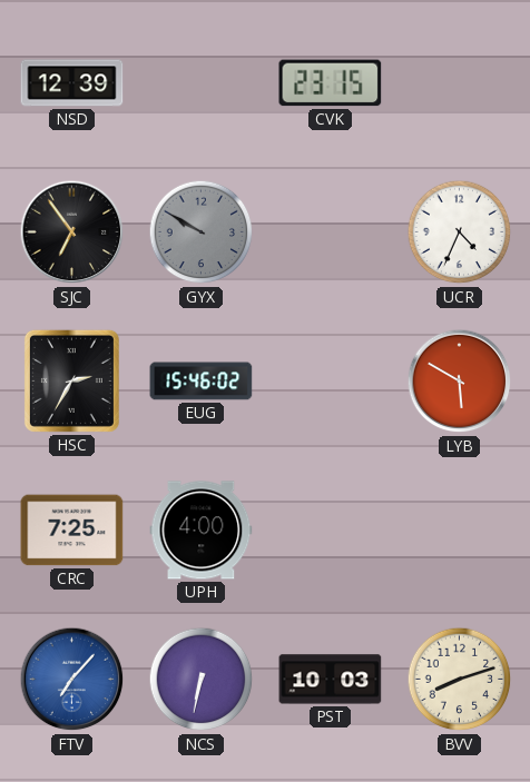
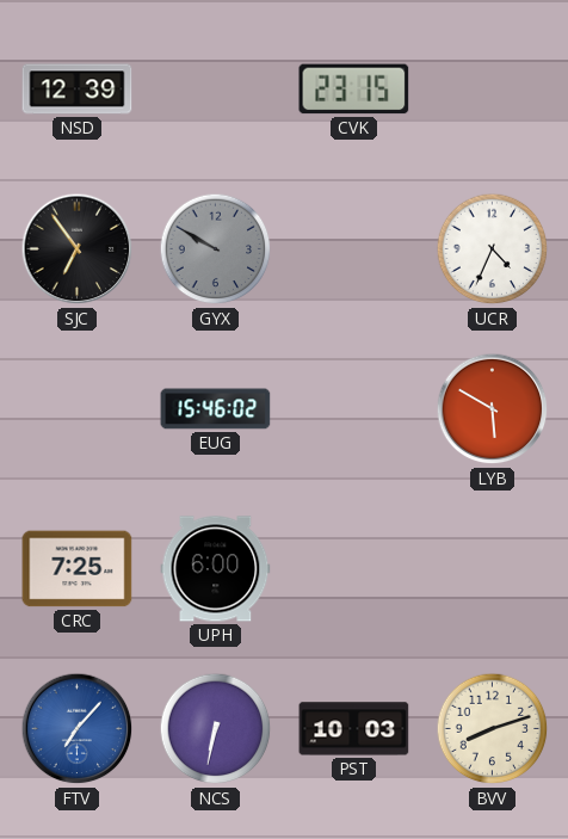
HSC: 2:35 -> none
UPH: 4:00 -> 6:00
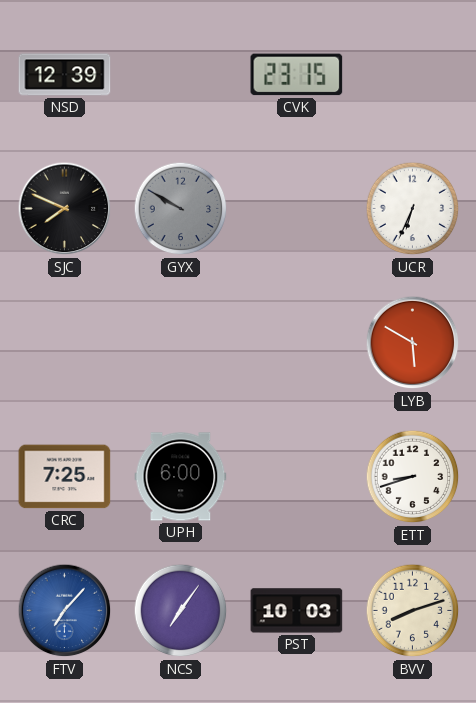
SJC: 6:54 -> 7:49
UCR: 4:34 -> 6:34
EUG: 15:46 -> none
ETT: none -> 8:42
NCS: 6:32 -> 7:06
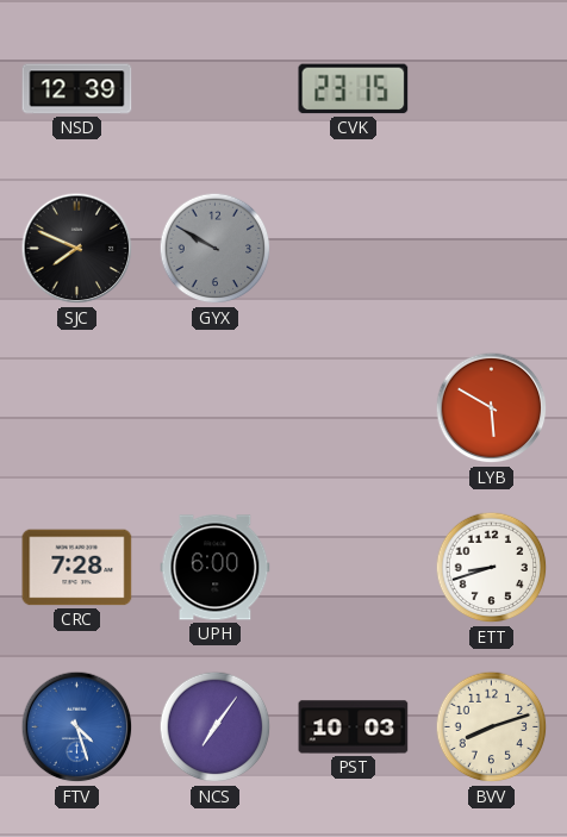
UCR: 6:34 -> none
CRC: 7:25 -> 7:28
FTV: 7:07 -> 4:27
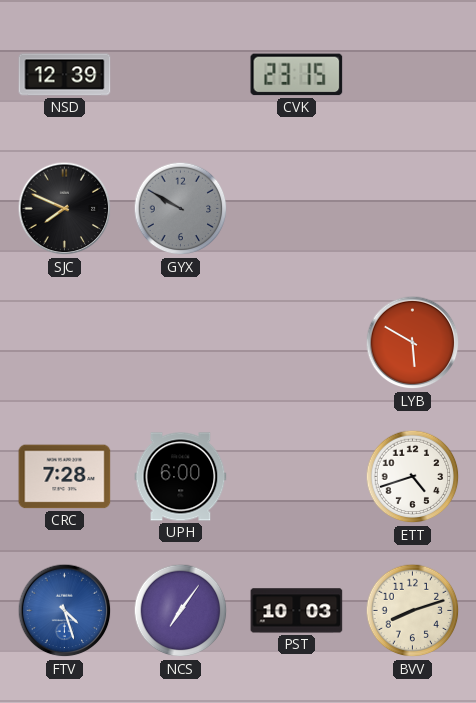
ETT: 8:42 -> 4:42
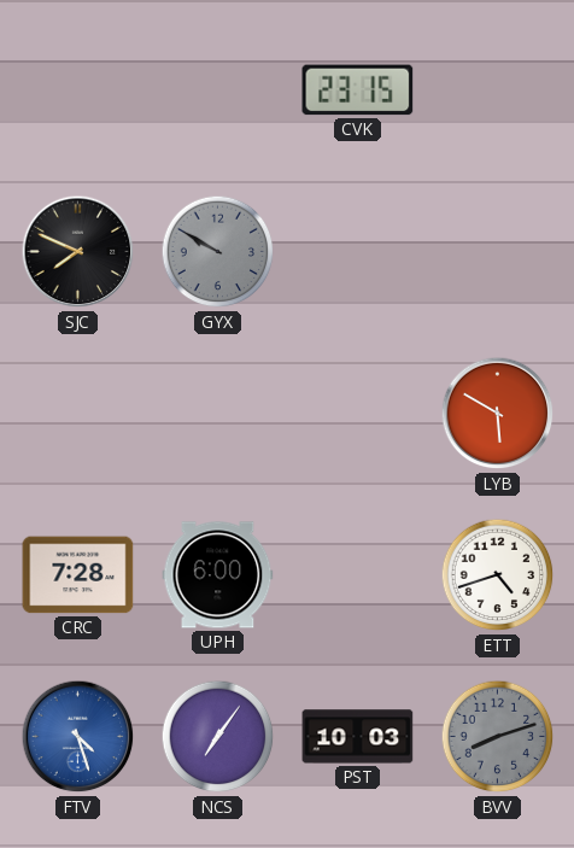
NSD: 12:39 -> none
BVV dial: cream -> grey
